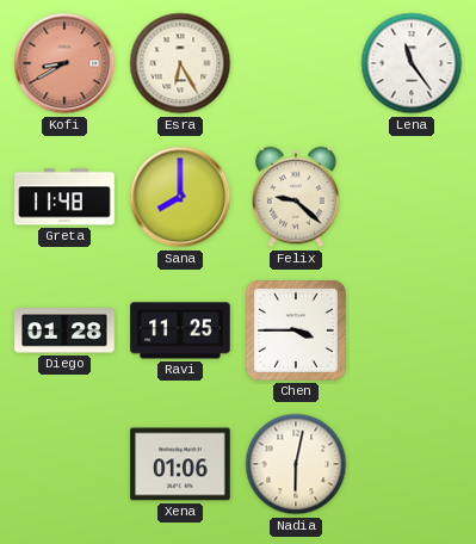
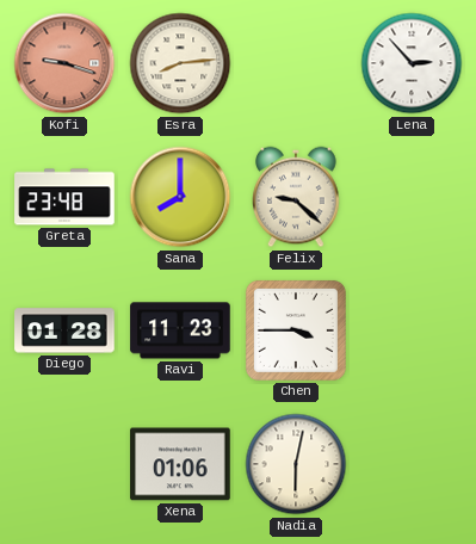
Kofi: 8:40 -> 9:18
Esra: 6:25 -> 8:14
Lena: 11:24 -> 2:53
Greta: 11:48 -> 23:48
Ravi: 11:25 -> 11:23
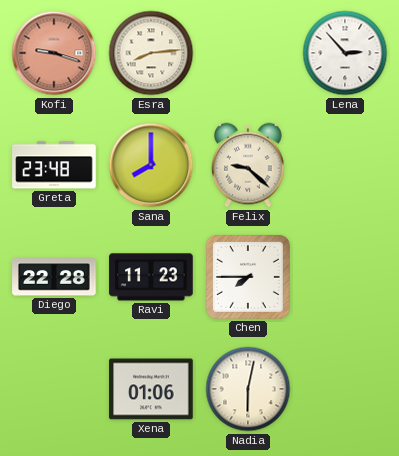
Diego: 01:28 -> 22:28
Chen: 3:45 -> 7:45
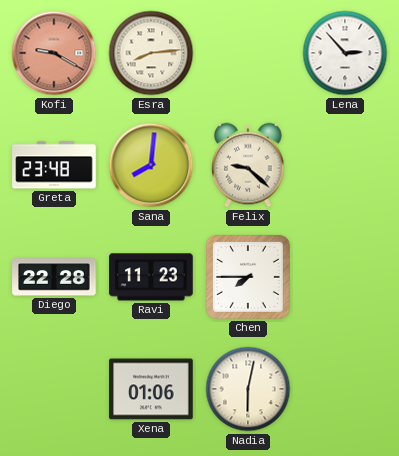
Kofi: 9:18 -> 9:20
Sana: 8:00 -> 8:01
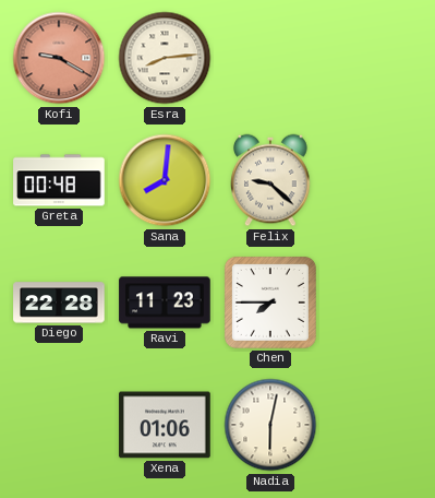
Lena: 2:53 -> none
Greta: 23:48 -> 00:48
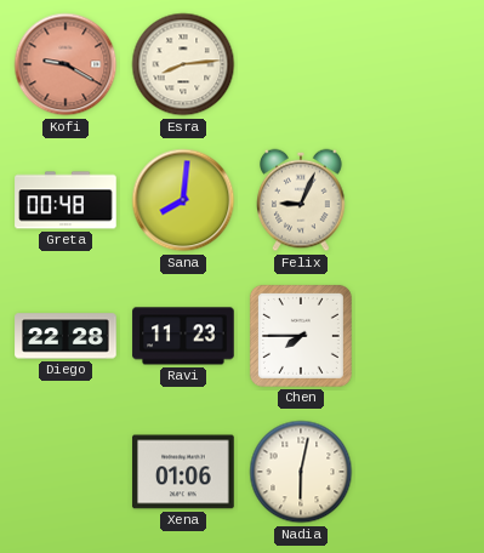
Felix: 9:22 -> 9:04
